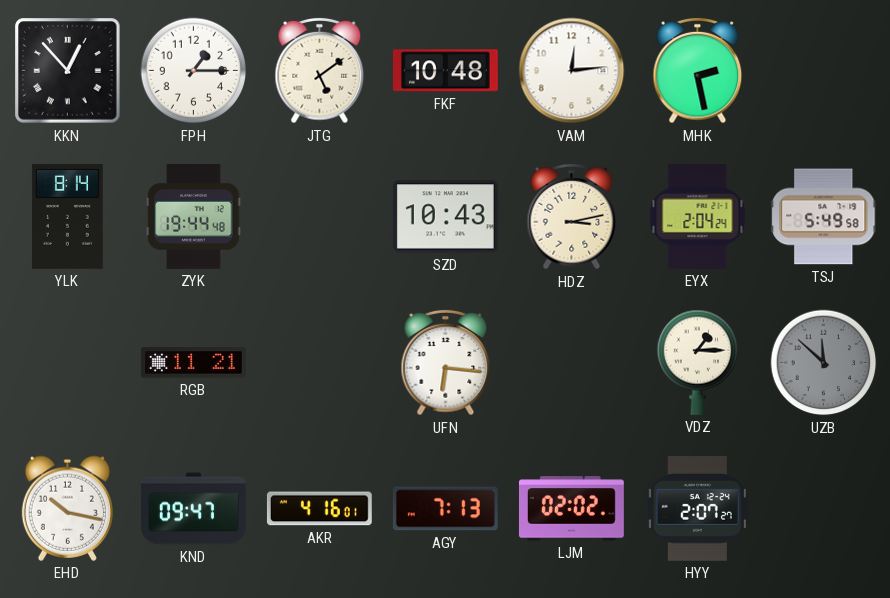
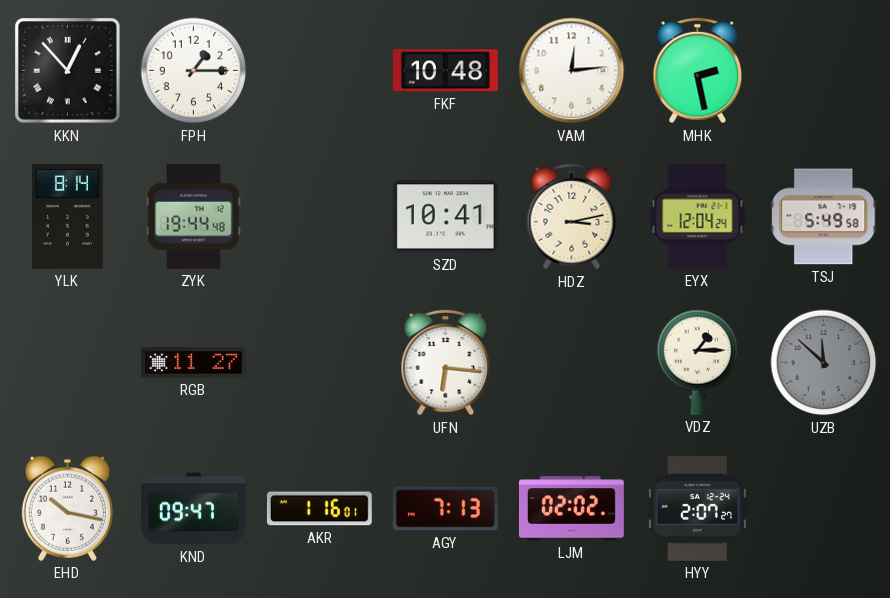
JTG: 5:09 -> none
SZD: 10:43 -> 10:41
EYX: 2:04 -> 12:04
RGB: 11:21 -> 11:27
AKR: 4:16 -> 1:16
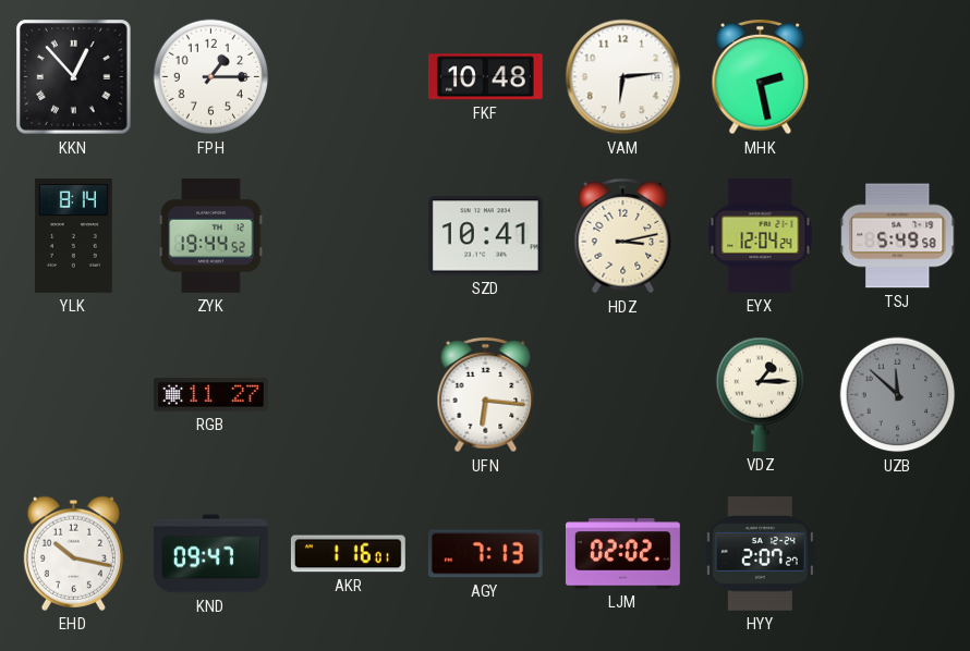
VAM: 12:14 -> 6:14
ZYK: 19:44:48 -> 19:44:52
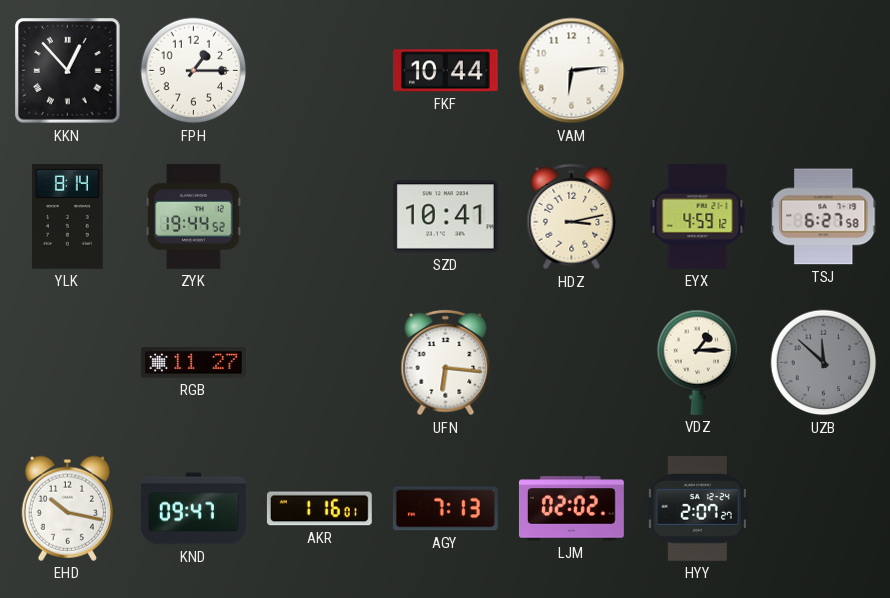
FKF: 10:48 -> 10:44
MHK: 2:28 -> none
EYX: 12:04 -> 4:59
TSJ: 5:49 -> 6:27
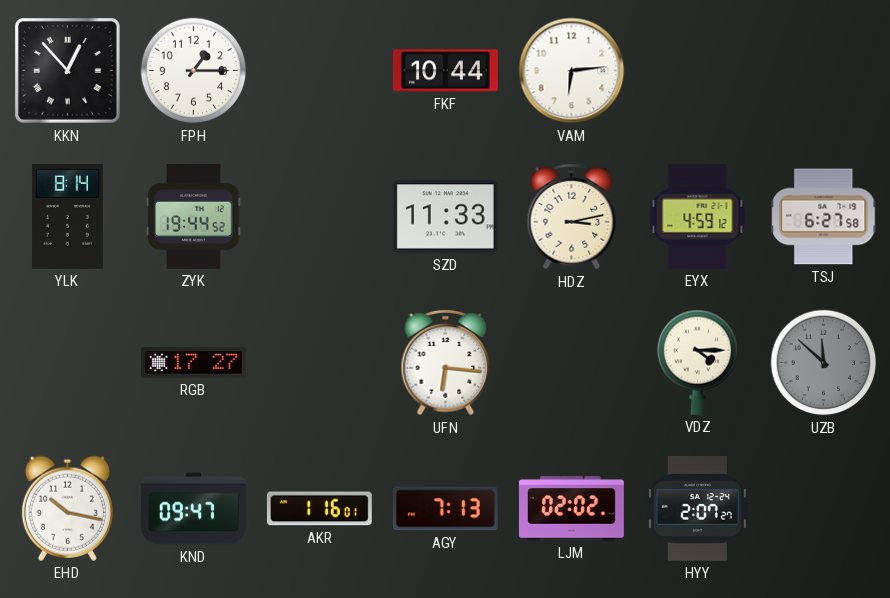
SZD: 10:41 -> 11:33
RGB: 11:27 -> 17:27
VDZ: 1:15 -> 4:15
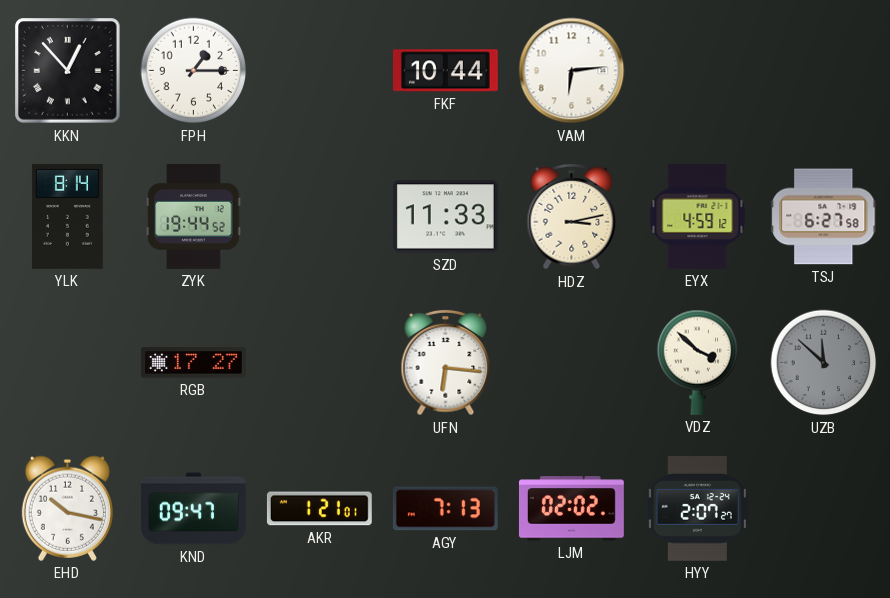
VDZ: 4:15 -> 3:52
AKR: 1:16 -> 1:21
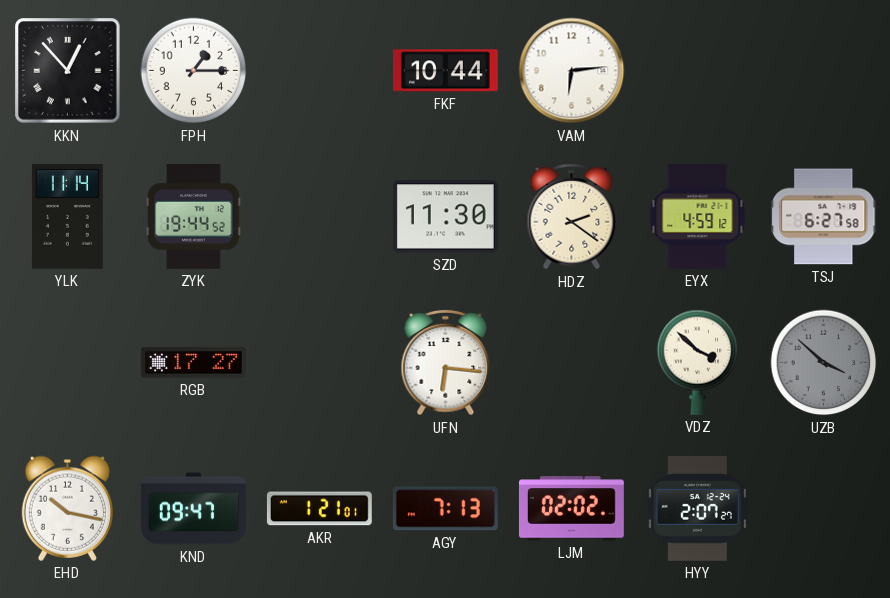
YLK: 8:14 -> 11:14
SZD: 11:33 -> 11:30
HDZ: 3:13 -> 2:21
UZB: 11:52 -> 3:52
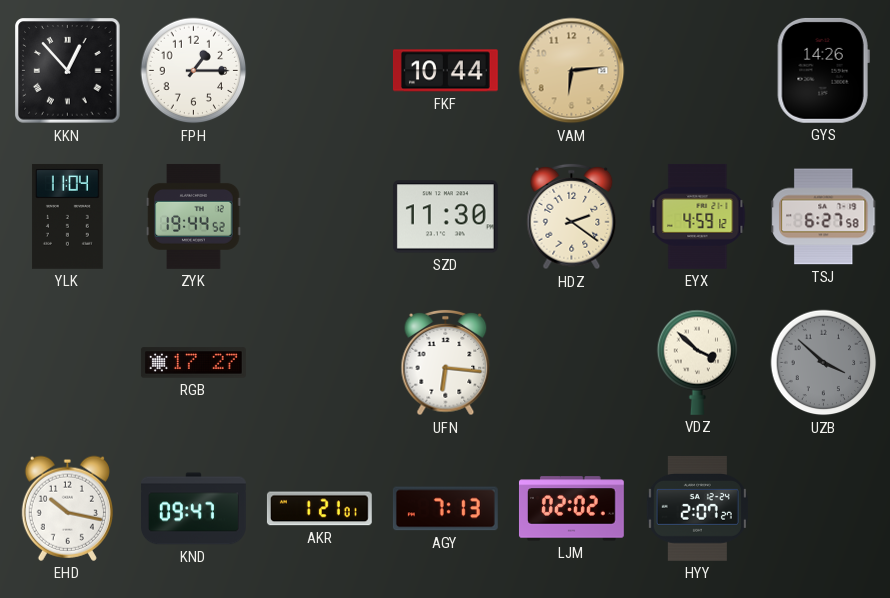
VAM dial: white -> champagne
GYS: none -> 14:26
YLK: 11:14 -> 11:04
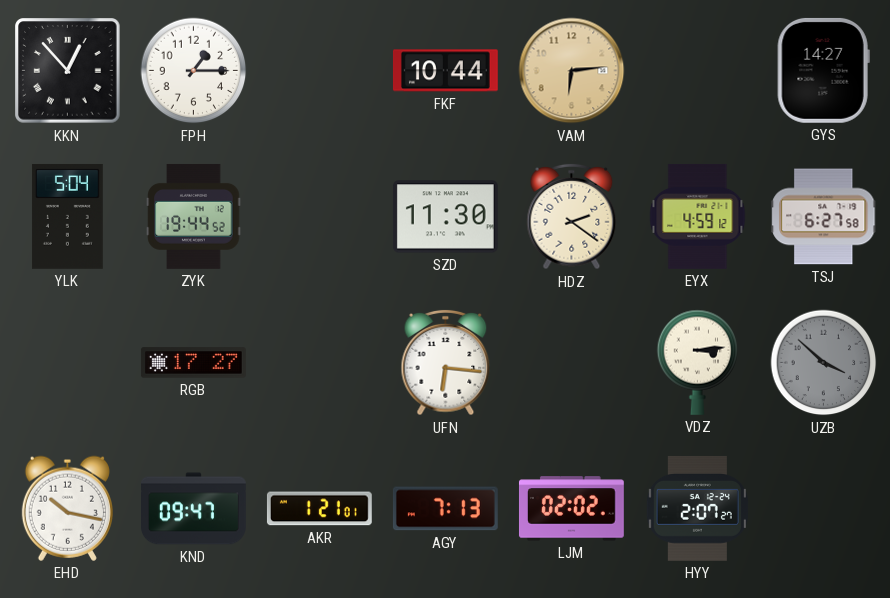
GYS: 14:26 -> 14:27
YLK: 11:04 -> 5:04
VDZ: 3:52 -> 3:14
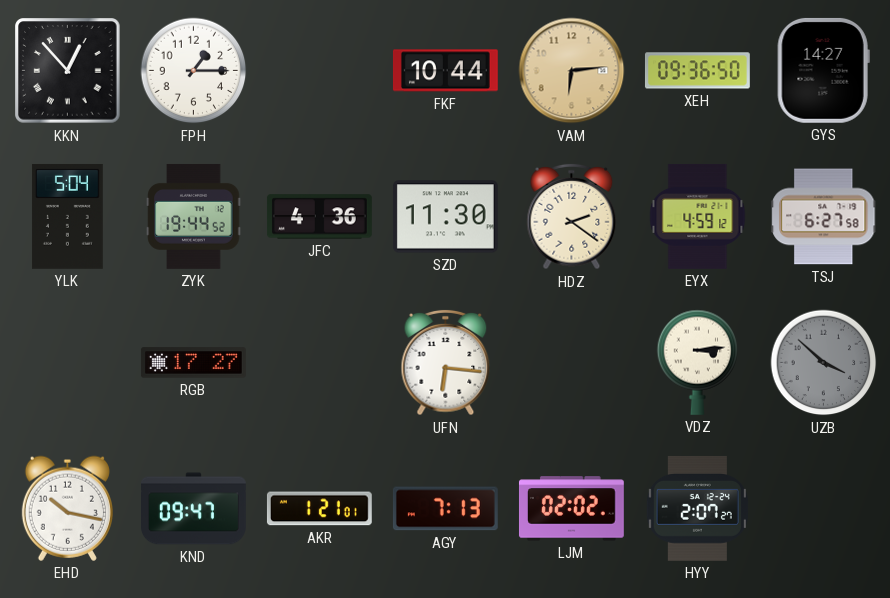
XEH: none -> 09:36
JFC: none -> 4:36
